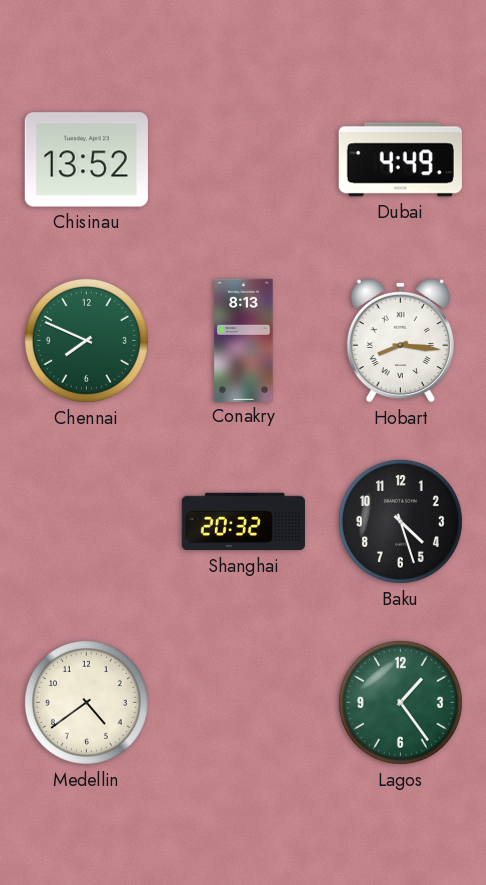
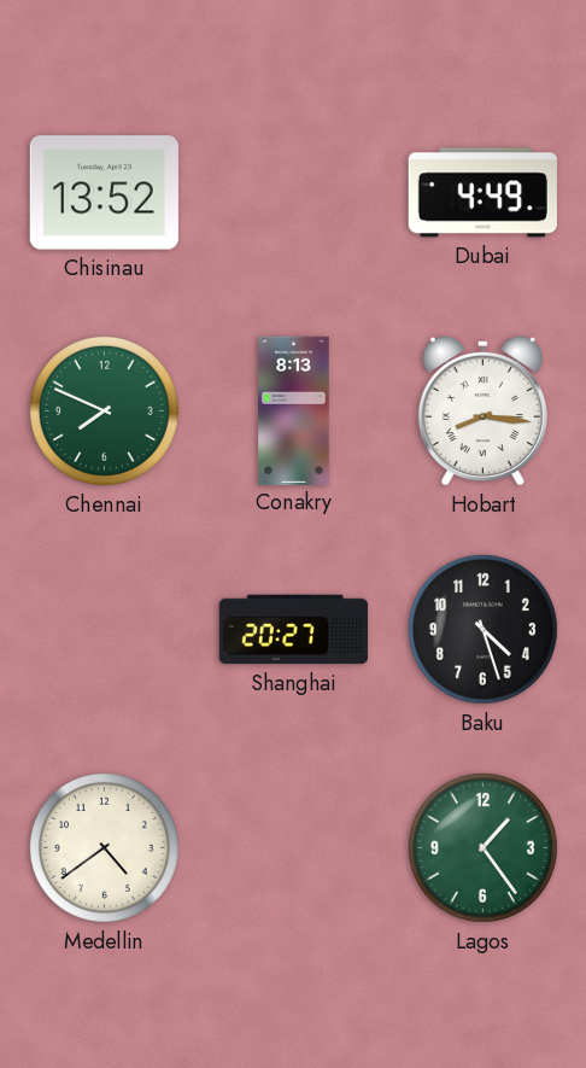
Shanghai: 20:32 -> 20:27
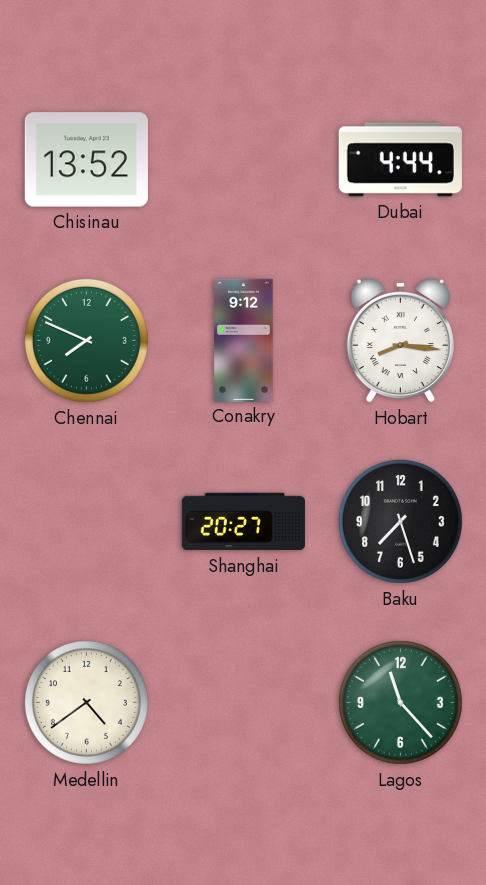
Dubai: 4:49 -> 4:44
Conakry: 8:13 -> 9:12
Baku: 4:27 -> 7:27
Lagos: 1:24 -> 11:23
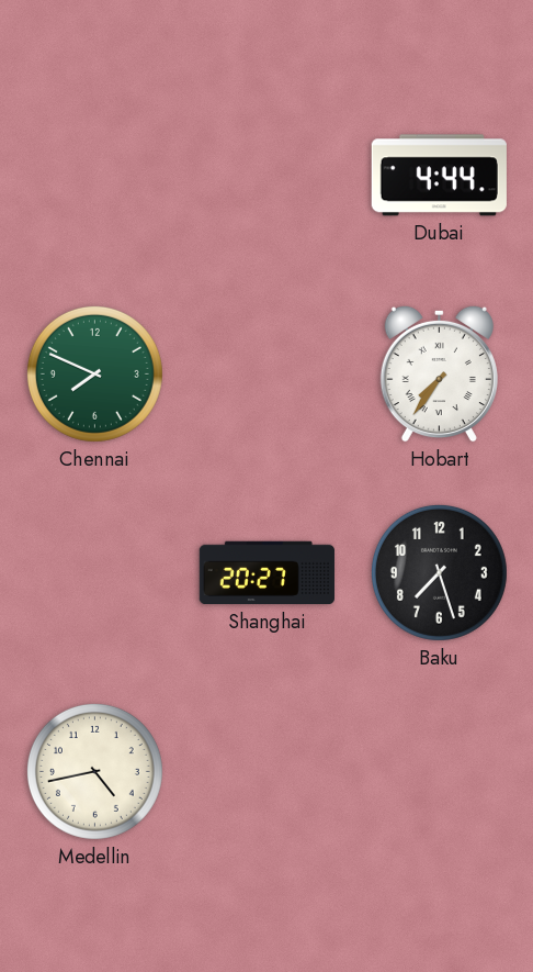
Chisinau: 13:52 -> none
Conakry: 9:12 -> none
Hobart: 8:16 -> 7:36
Medellin: 4:39 -> 4:43
Lagos: 11:23 -> none
